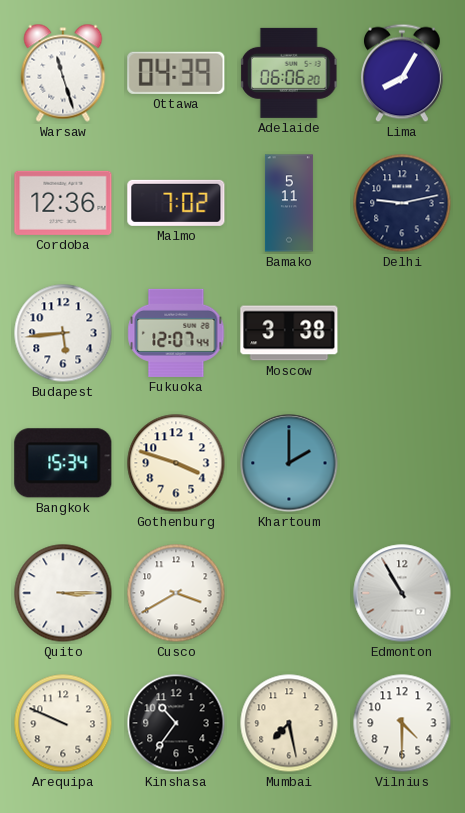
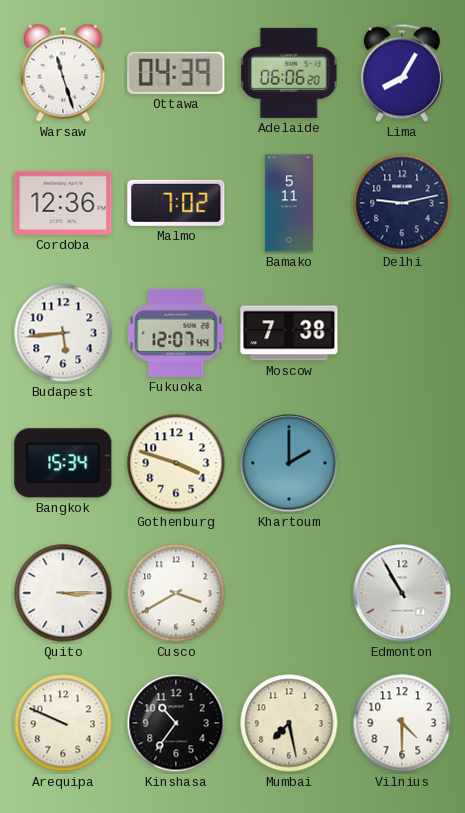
Moscow: 3:38 -> 7:38
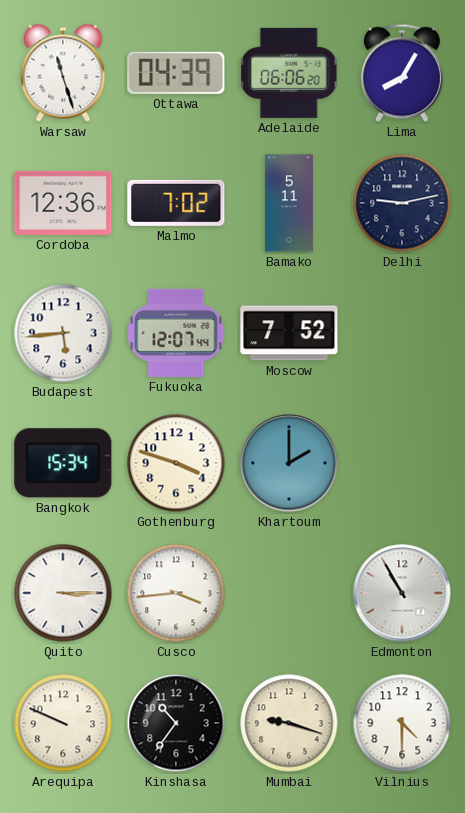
Moscow: 7:38 -> 7:52
Cusco: 3:40 -> 3:44
Mumbai: 7:28 -> 9:18
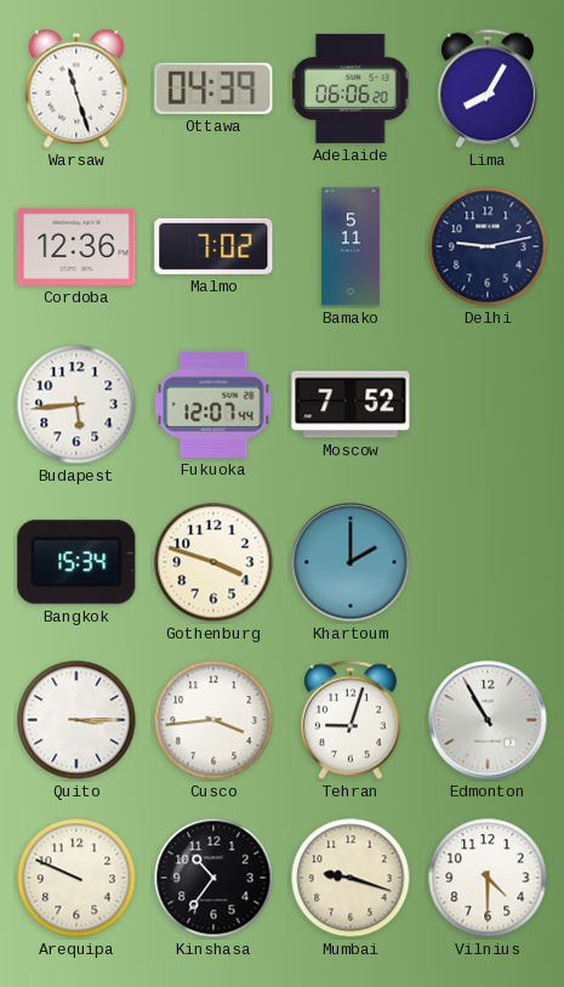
Tehran: none -> 9:03
